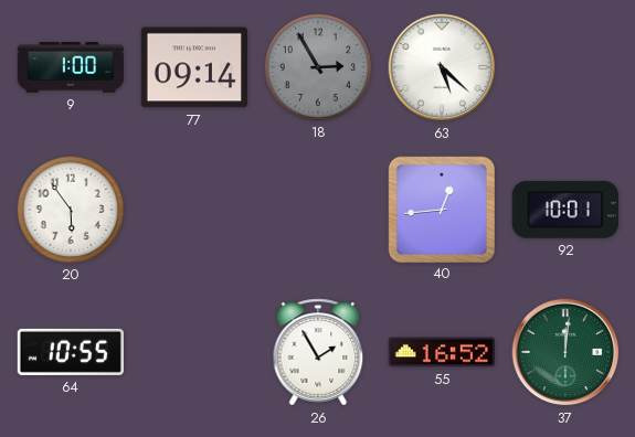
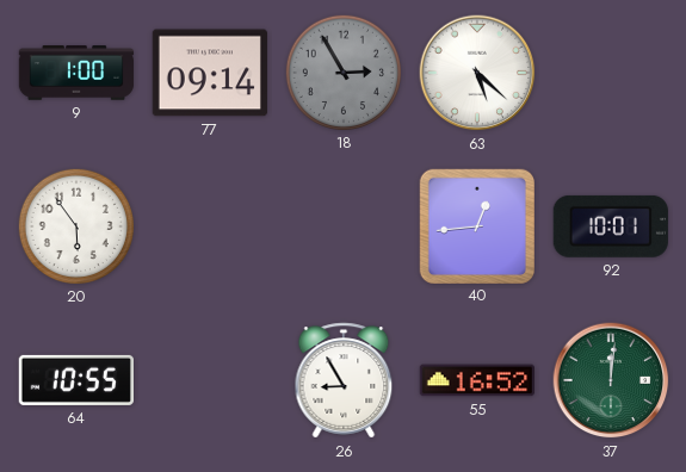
26: 1:55 -> 8:55
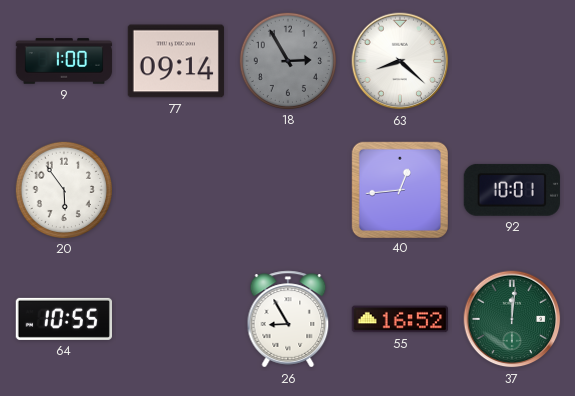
63: 5:22 -> 8:22
